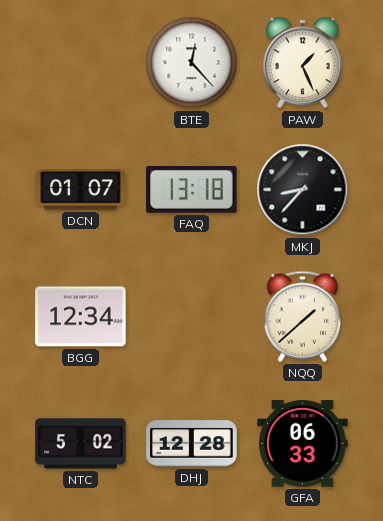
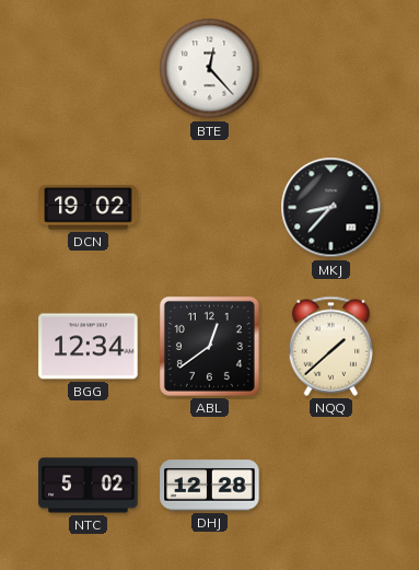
PAW: 1:26 -> none
DCN: 01:07 -> 19:02
FAQ: 13:18 -> none
ABL: none -> 12:39
GFA: 06:33 -> none
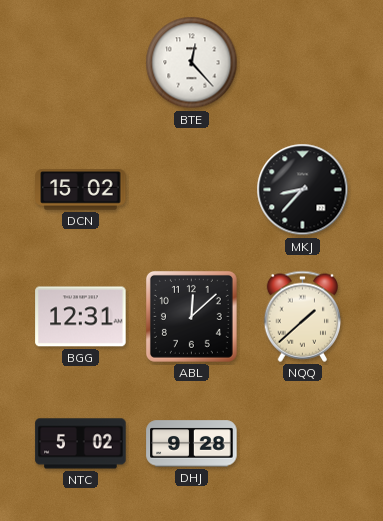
DCN: 19:02 -> 15:02
BGG: 12:34 -> 12:31
ABL: 12:39 -> 12:08
DHJ: 12:28 -> 9:28
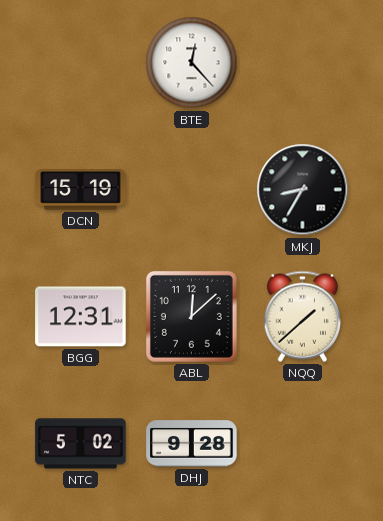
DCN: 15:02 -> 15:19
MKJ: 8:37 -> 8:35
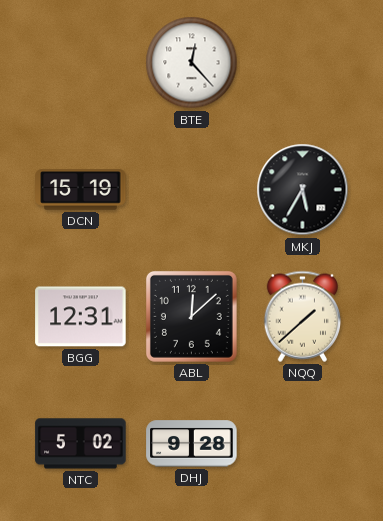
MKJ: 8:35 -> 5:35
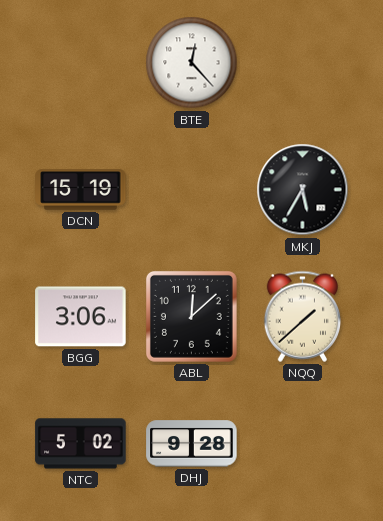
BGG: 12:31 -> 3:06
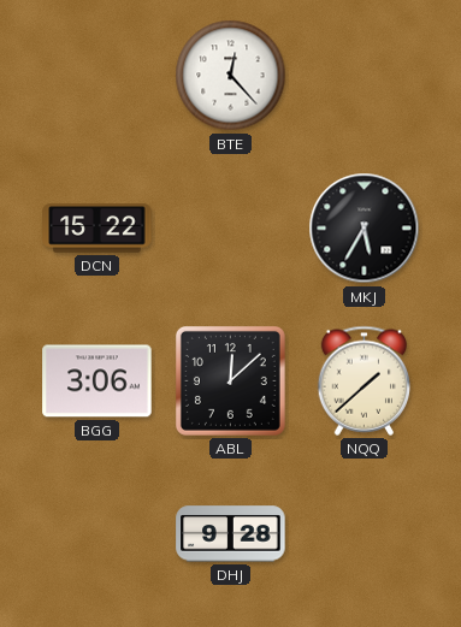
DCN: 15:19 -> 15:22
NTC: 5:02 -> none
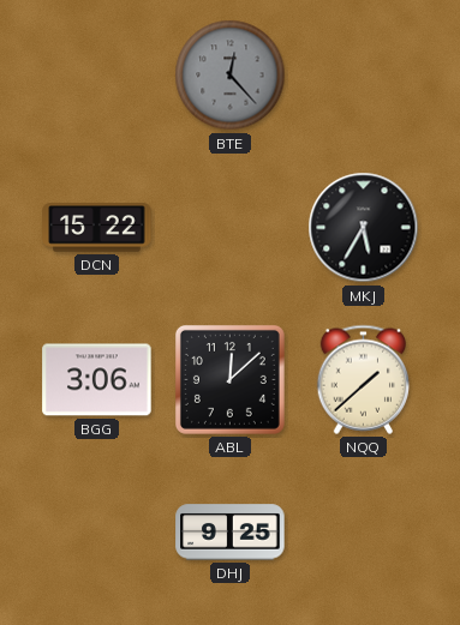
BTE dial: white -> grey
DHJ: 9:28 -> 9:25
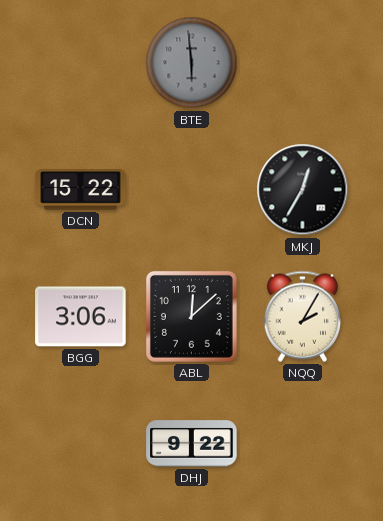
BTE: 12:23 -> 5:59
MKJ: 5:35 -> 12:35
NQQ: 1:38 -> 2:05
DHJ: 9:25 -> 9:22
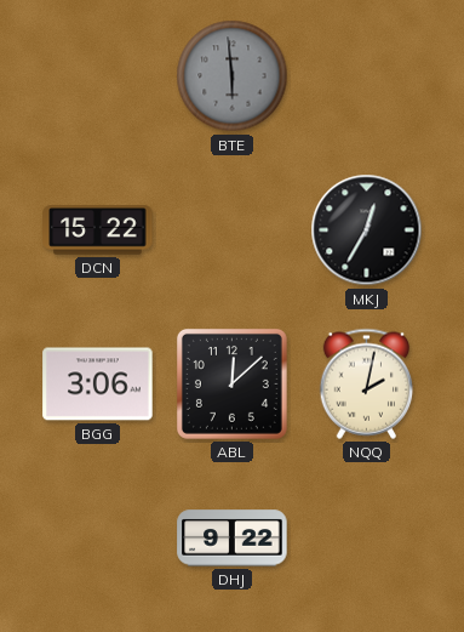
NQQ: 2:05 -> 2:02
